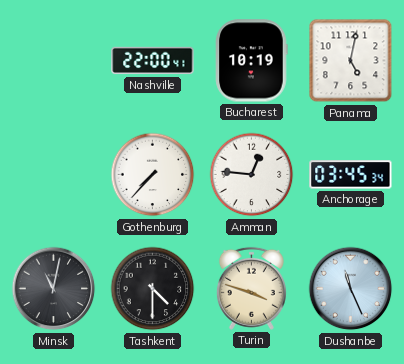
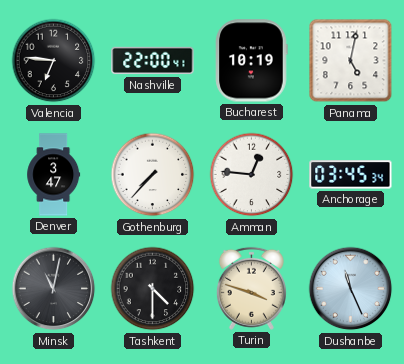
Valencia: none -> 6:46
Denver: none -> 3:47
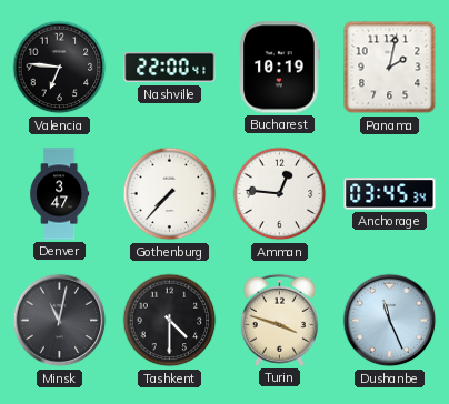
Panama: 5:02 -> 2:02
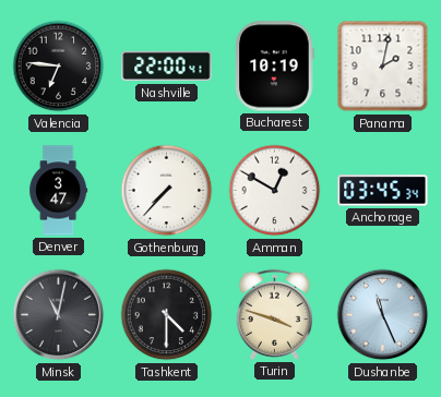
Amman: 12:46 -> 12:50
